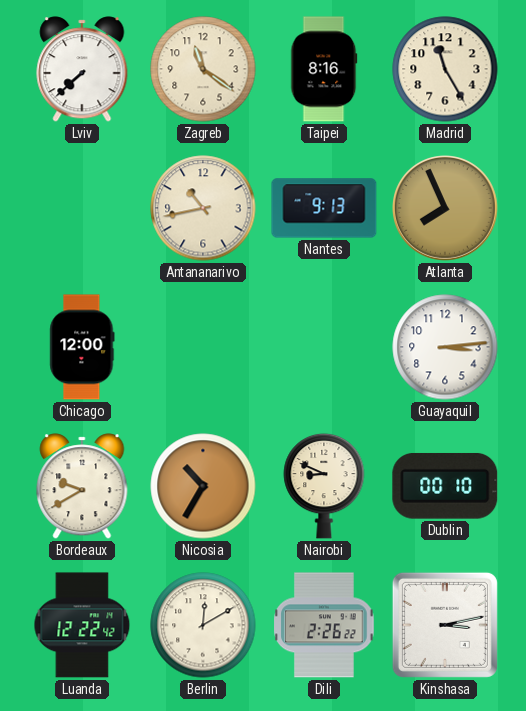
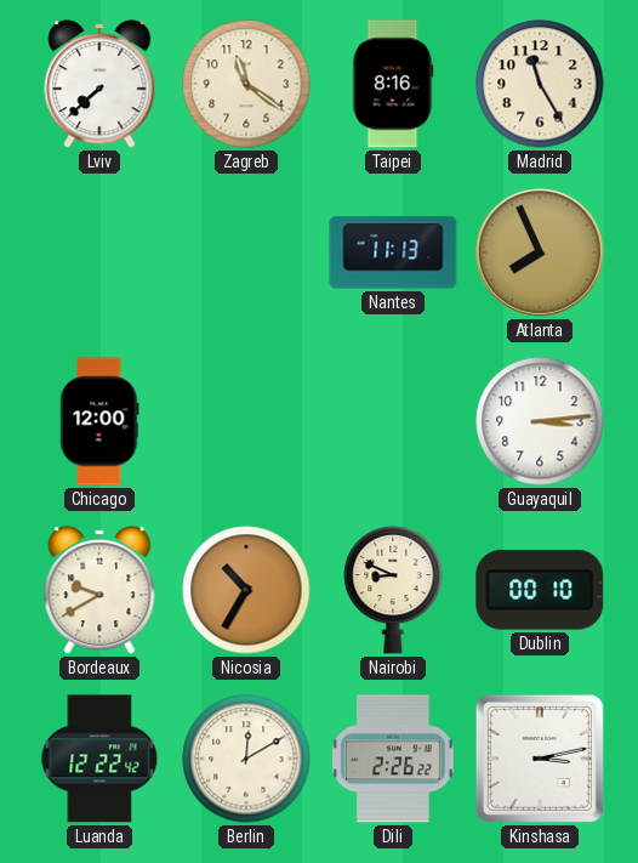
Antananarivo: 10:43 -> none
Nantes: 9:13 -> 11:13
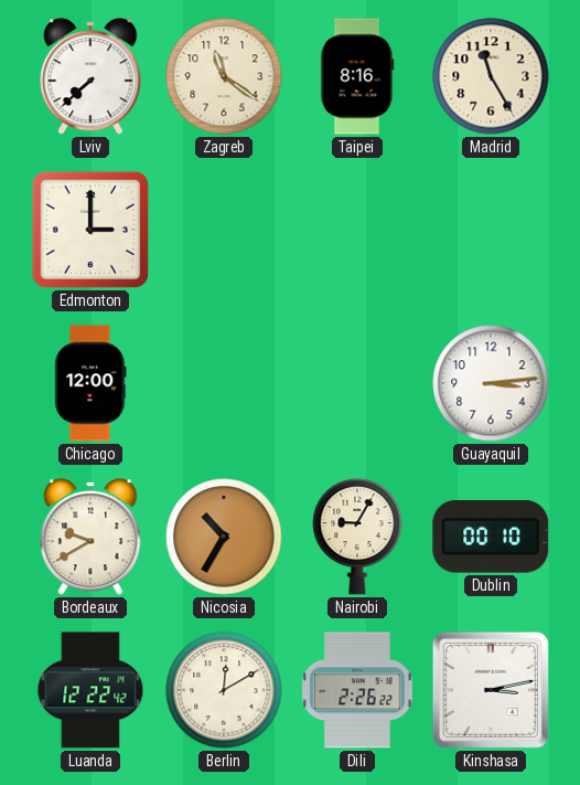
Edmonton: none -> 3:00
Nantes: 11:13 -> none
Atlanta: 7:56 -> none
Nairobi: 8:49 -> 9:05
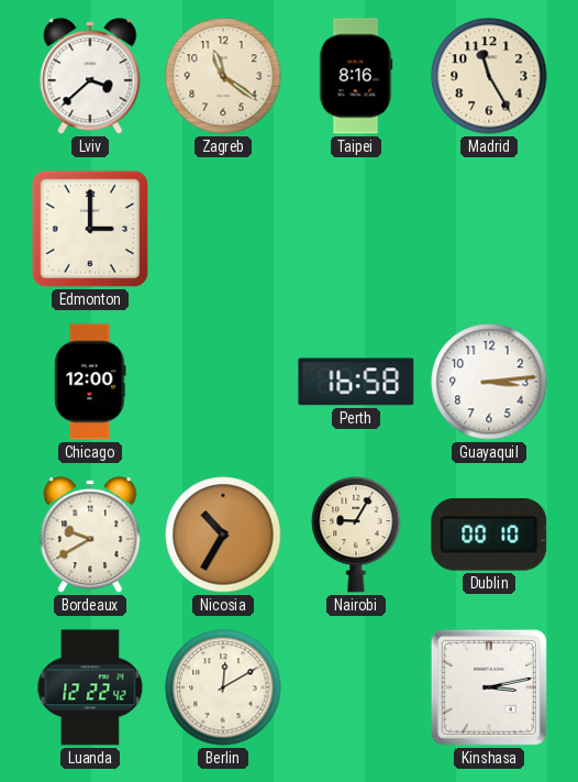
Lviv: 7:38 -> 3:38
Perth: none -> 16:58
Dili: 2:26 -> none
